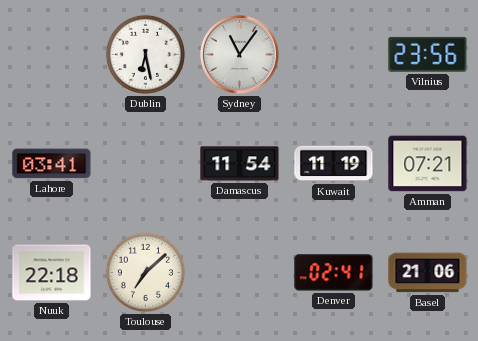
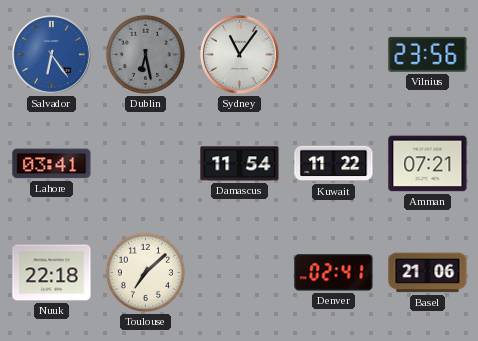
Salvador: none -> 6:24
Dublin dial: white -> grey
Kuwait: 11:19 -> 11:22
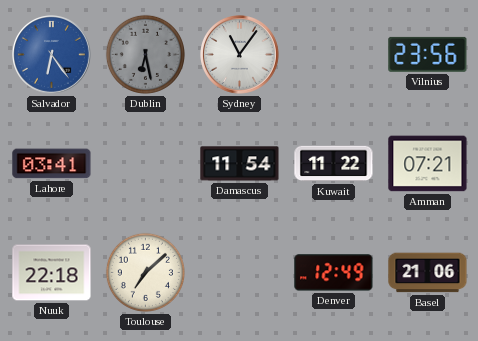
Denver: 02:41 -> 12:49
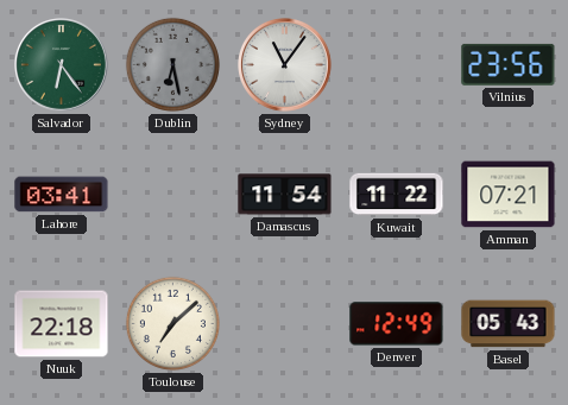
Salvador dial: blue -> green
Basel: 21:06 -> 05:43
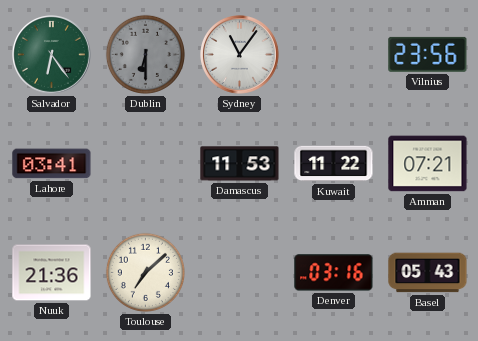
Dublin: 6:28 -> 6:30
Damascus: 11:54 -> 11:53
Nuuk: 22:18 -> 21:36
Denver: 12:49 -> 03:16
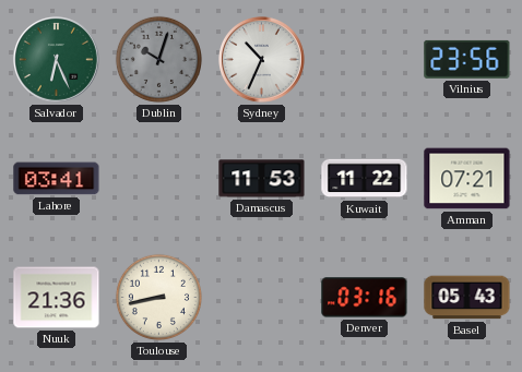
Salvador: 6:24 -> 6:26
Dublin: 6:30 -> 10:03
Sydney: 11:06 -> 10:34
Toulouse: 7:08 -> 8:43
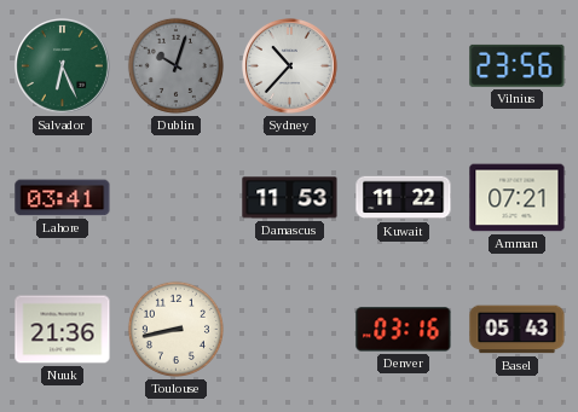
Sydney: 10:34 -> 10:37
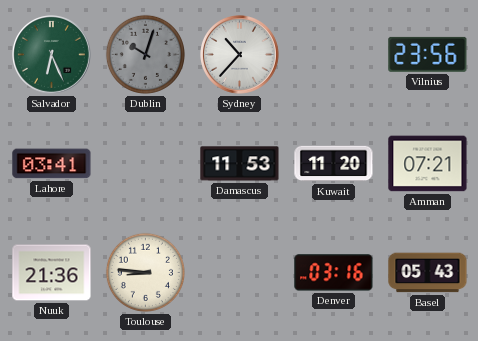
Kuwait: 11:22 -> 11:20
Toulouse: 8:43 -> 8:46
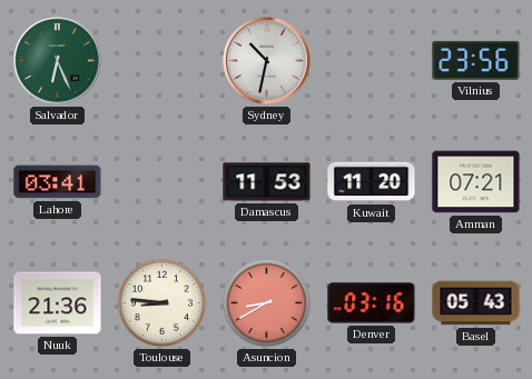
Dublin: 10:03 -> none
Sydney: 10:37 -> 10:32
Asuncion: none -> 8:40
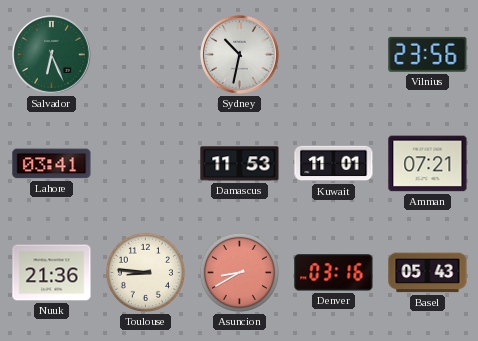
Kuwait: 11:20 -> 11:01
